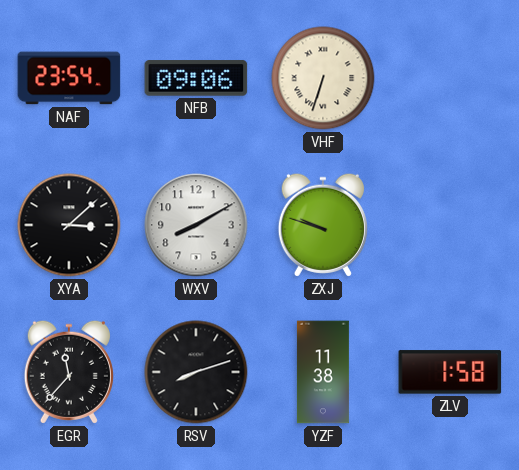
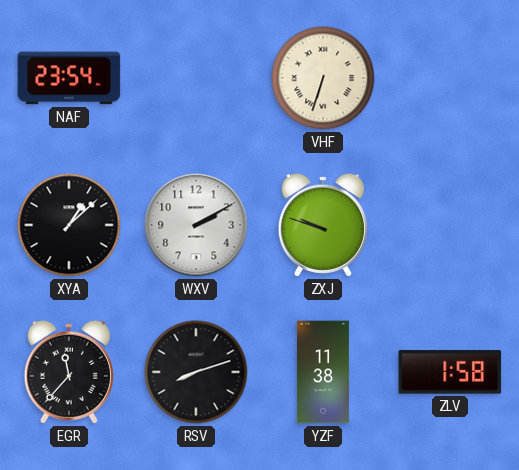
NFB: 09:06 -> none
XYA: 3:08 -> 1:08
WXV: 8:10 -> 2:10
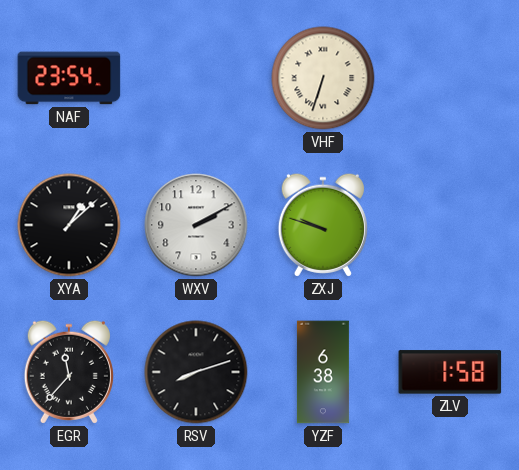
YZF: 11:38 -> 6:38
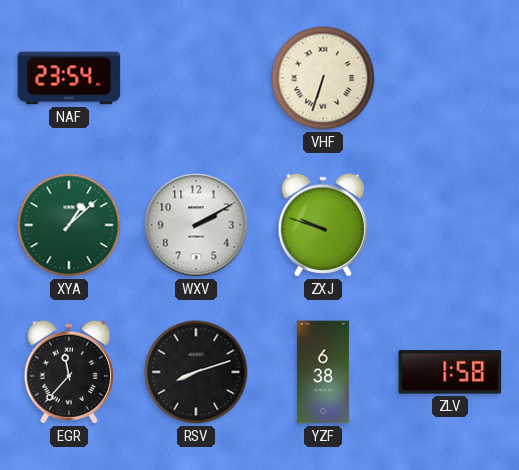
XYA dial: black -> green
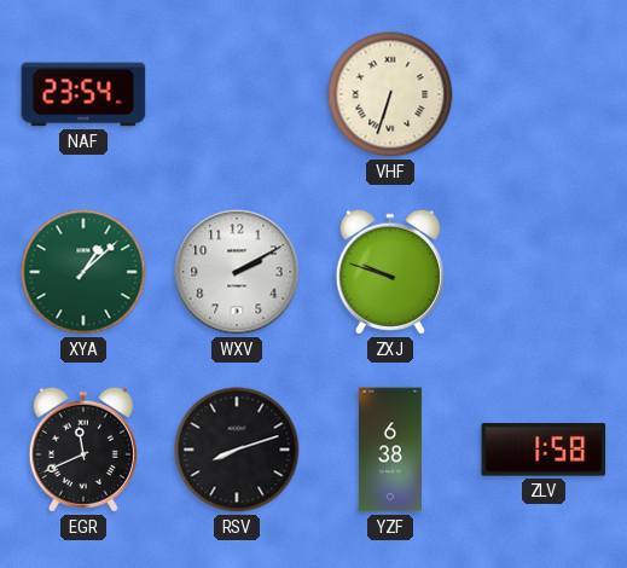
EGR: 11:37 -> 11:41
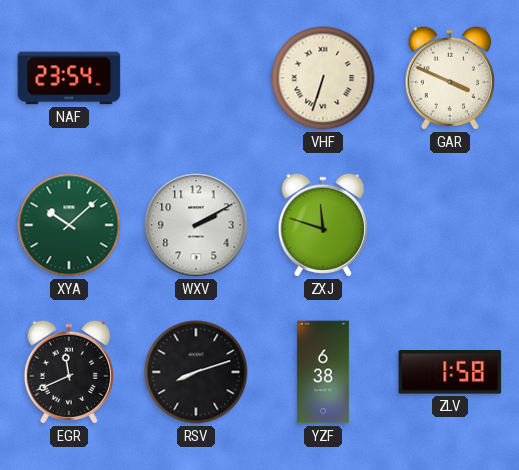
GAR: none -> 3:49
XYA: 1:08 -> 10:08
ZXJ: 9:48 -> 11:48
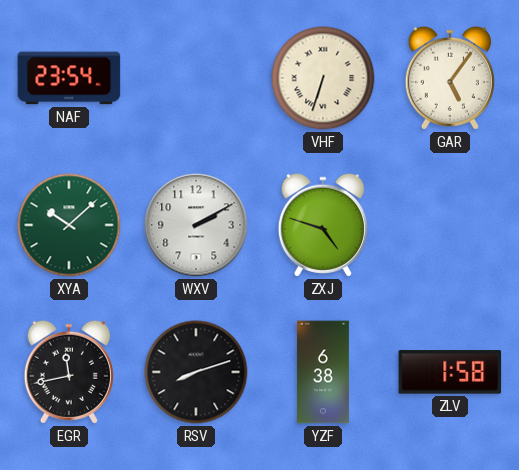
GAR: 3:49 -> 5:06
ZXJ: 11:48 -> 4:48
EGR: 11:41 -> 11:43
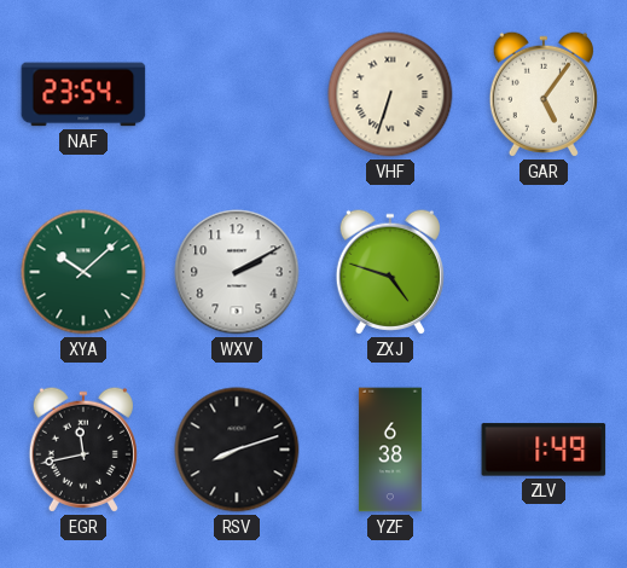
ZLV: 1:58 -> 1:49
